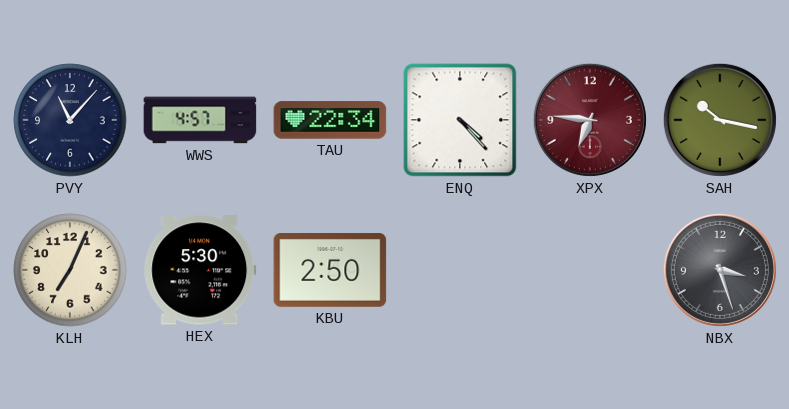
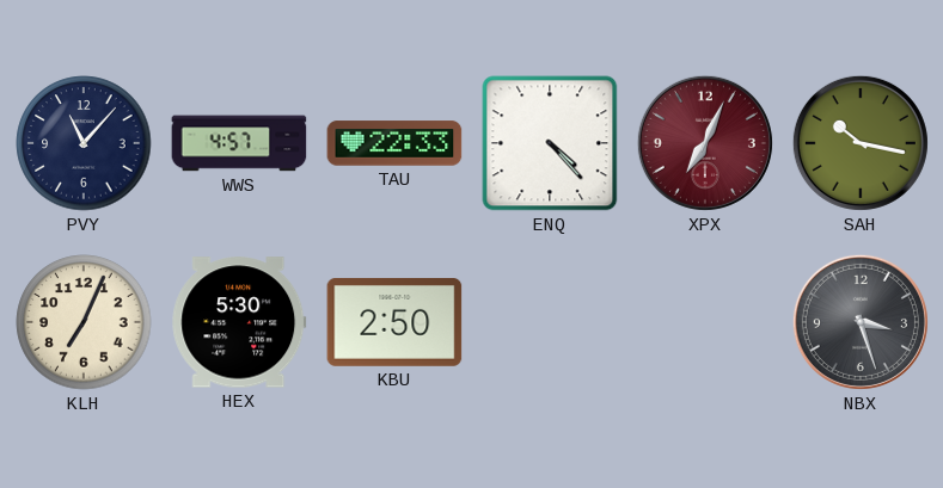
TAU: 22:34 -> 22:33
XPX: 6:46 -> 7:04
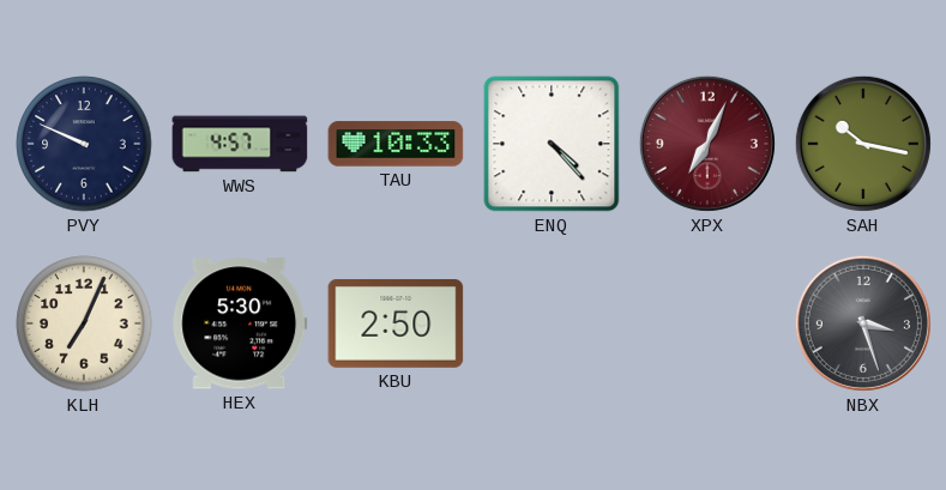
PVY: 11:07 -> 9:49
TAU: 22:33 -> 10:33
